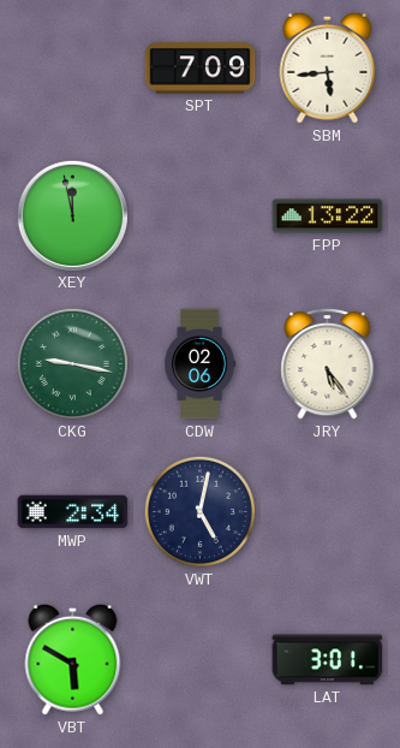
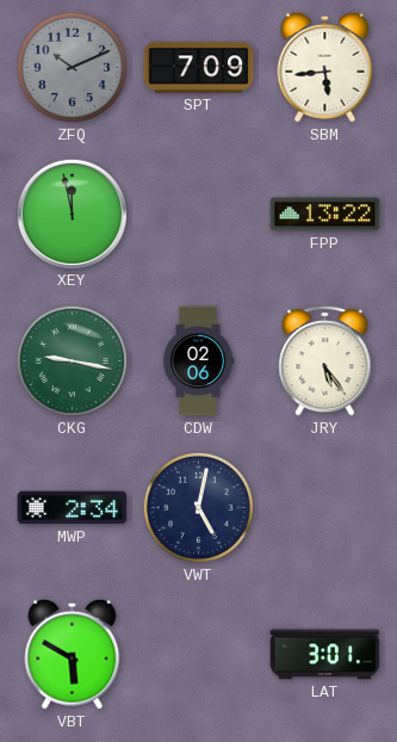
ZFQ: none -> 10:11
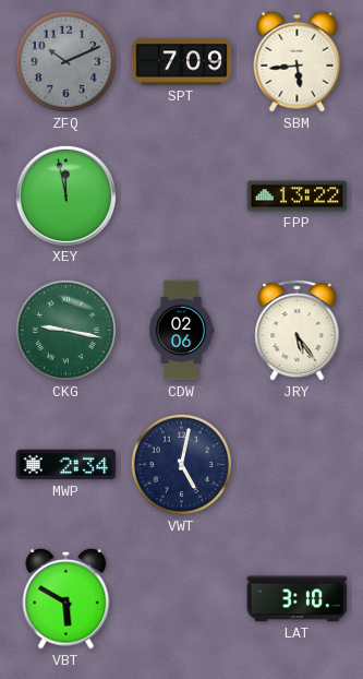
LAT: 3:01 -> 3:10
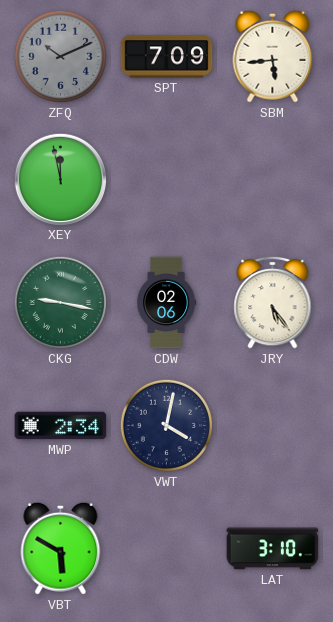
FPP: 13:22 -> none
VWT: 5:02 -> 4:02
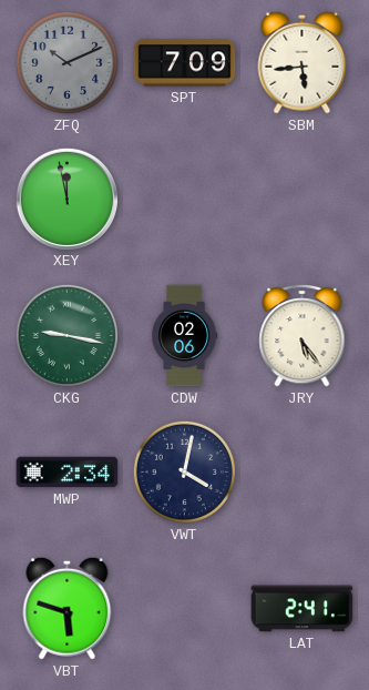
VBT: 5:50 -> 5:48
LAT: 3:10 -> 2:41
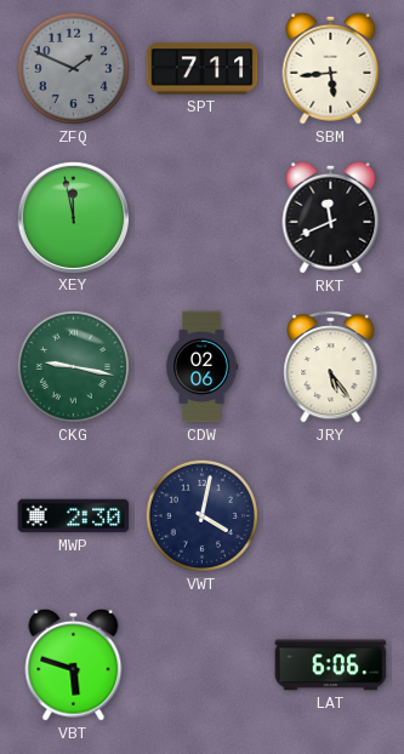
ZFQ: 10:11 -> 1:49
SPT: 7:09 -> 7:11
RKT: none -> 11:41
MWP: 2:34 -> 2:30
LAT: 2:41 -> 6:06
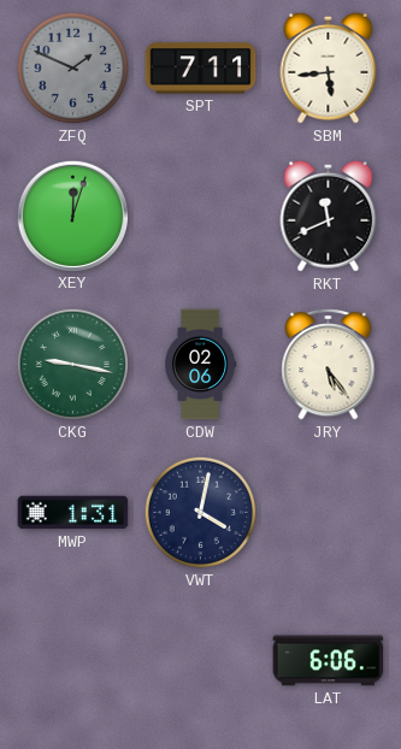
XEY: 11:58 -> 12:03
MWP: 2:30 -> 1:31
VBT: 5:48 -> none
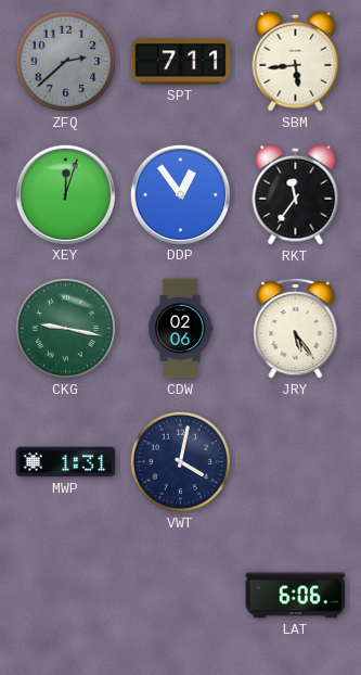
ZFQ: 1:49 -> 2:38
DDP: none -> 12:54
RKT: 11:41 -> 11:36
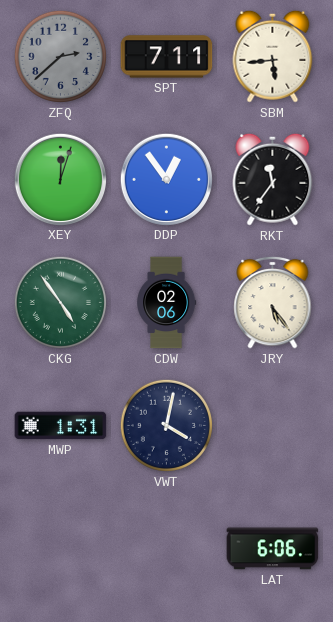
CKG: 9:17 -> 4:54
